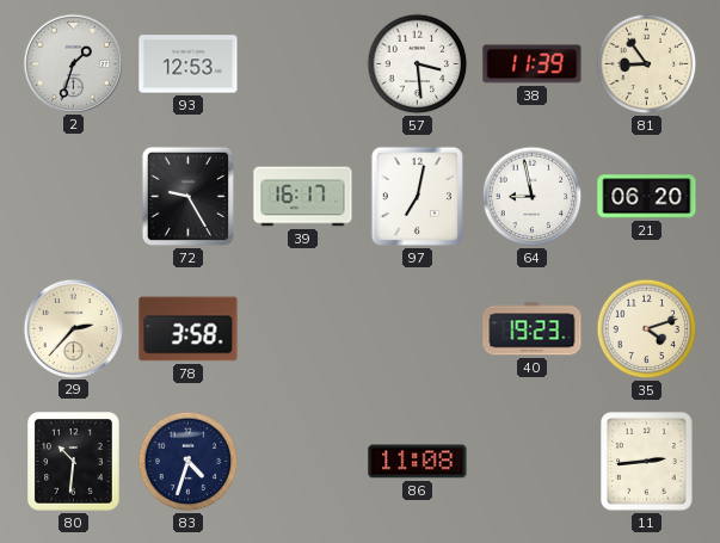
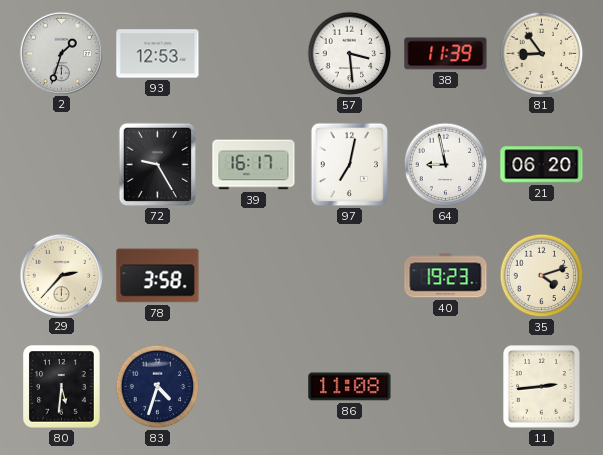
80: 10:31 -> 5:31
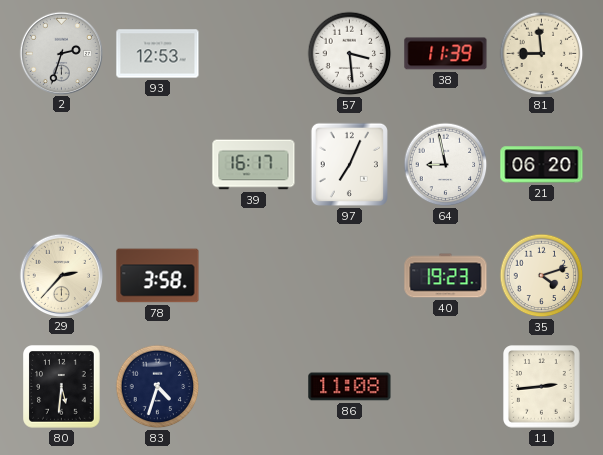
2: 1:33 -> 2:33
81: 8:54 -> 8:59
72: 9:25 -> none
97: 7:02 -> 7:04
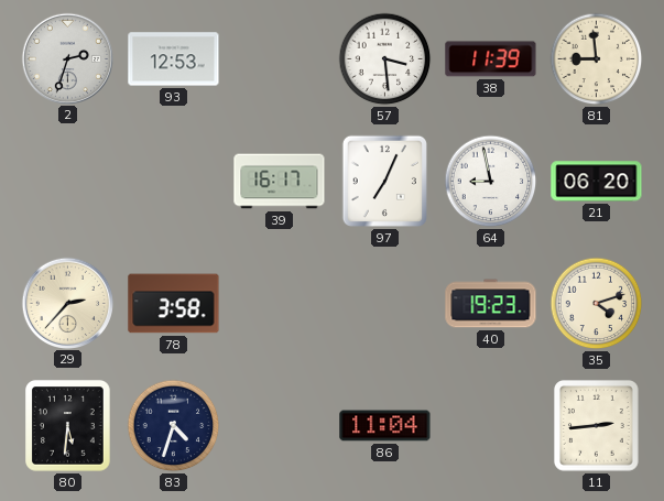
86: 11:08 -> 11:04
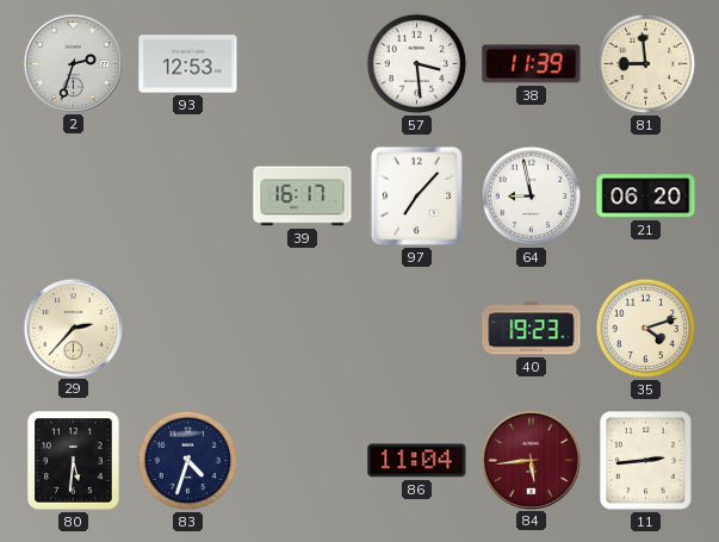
97: 7:04 -> 7:07
78: 3:58 -> none
84: none -> 5:44
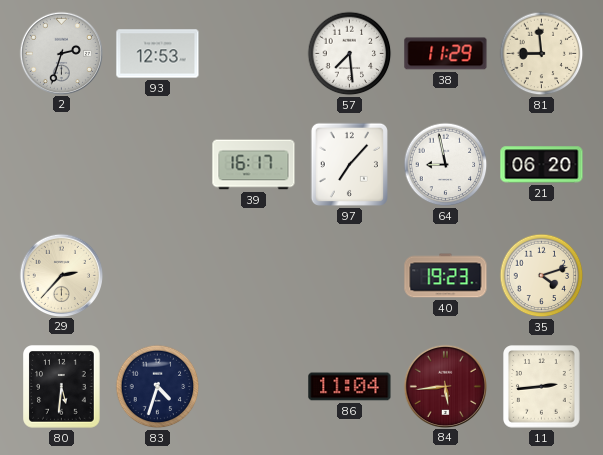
57: 3:29 -> 7:29
38: 11:39 -> 11:29
